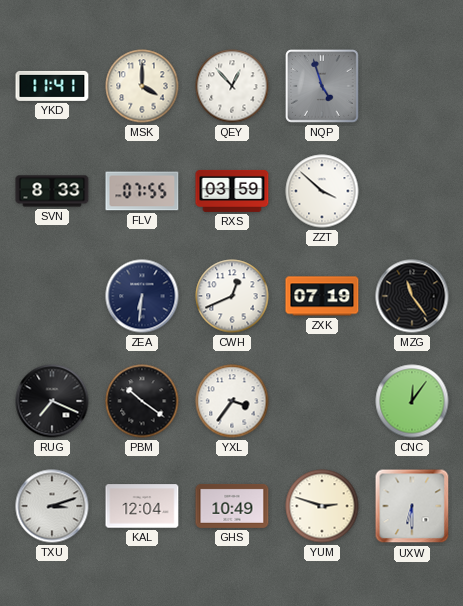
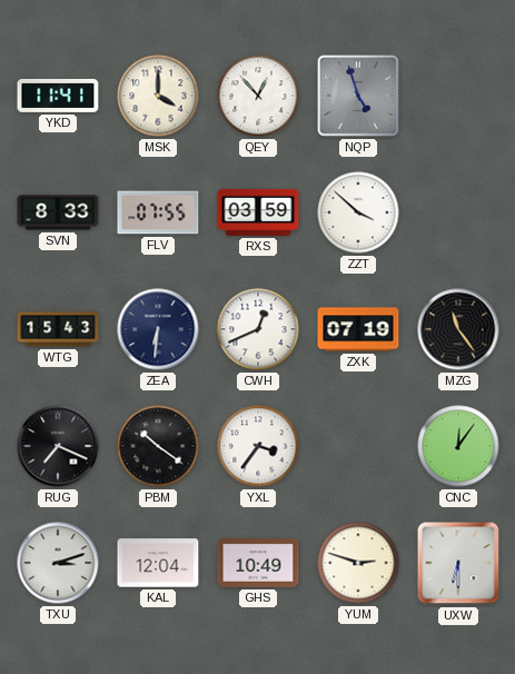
WTG: none -> 15:43
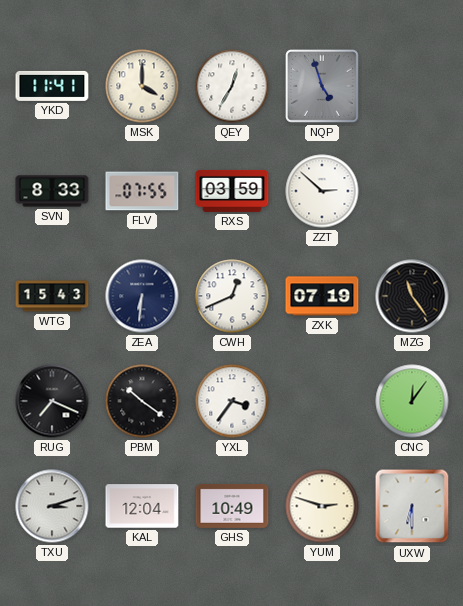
QEY: 12:53 -> 12:35
ZZT: 3:52 -> 2:52
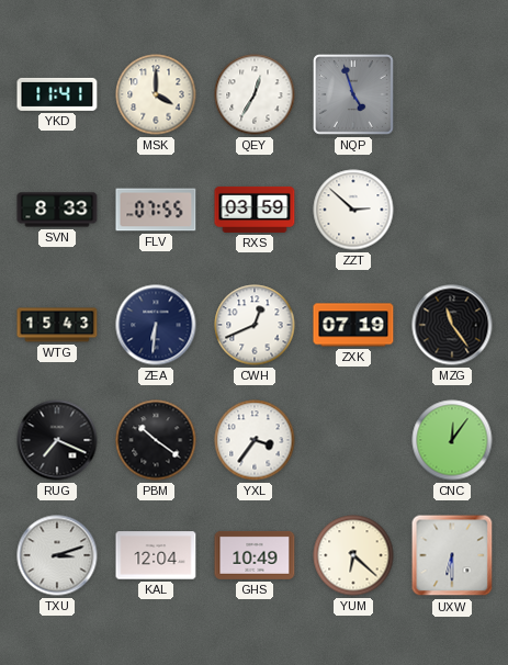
YUM: 2:48 -> 6:22
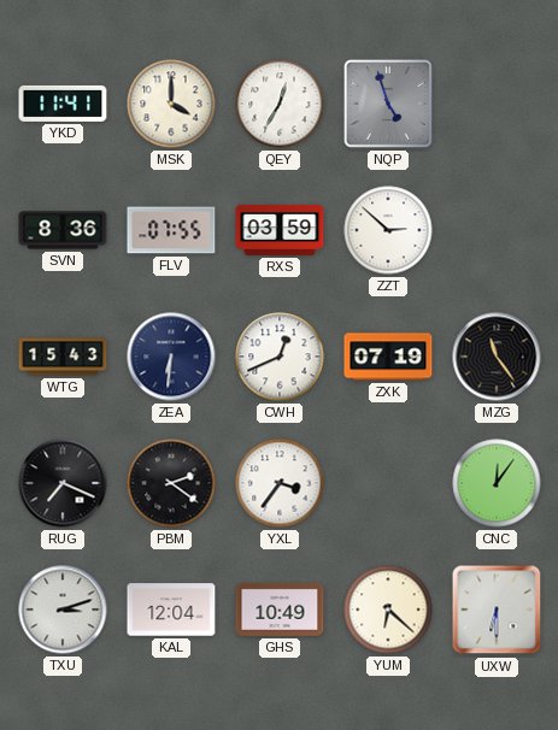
SVN: 8:33 -> 8:36
PBM: 10:21 -> 2:21
